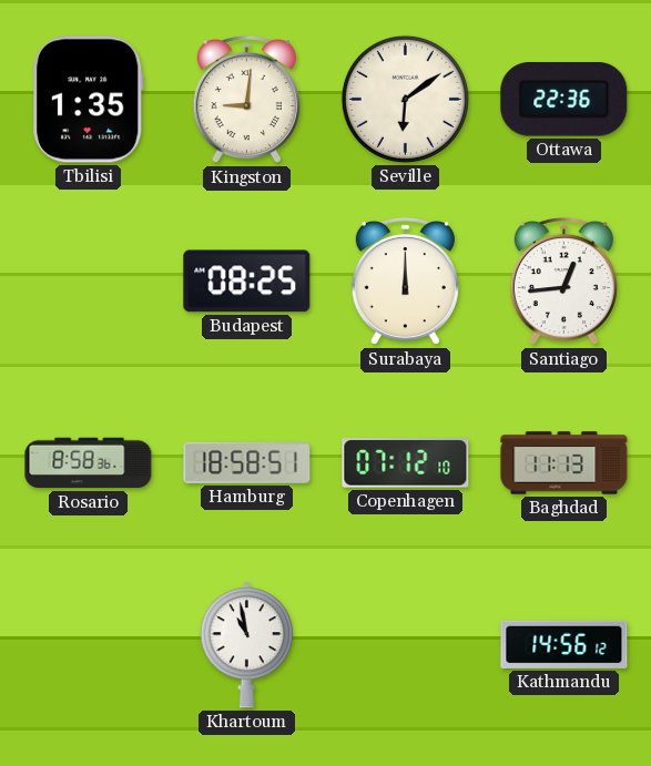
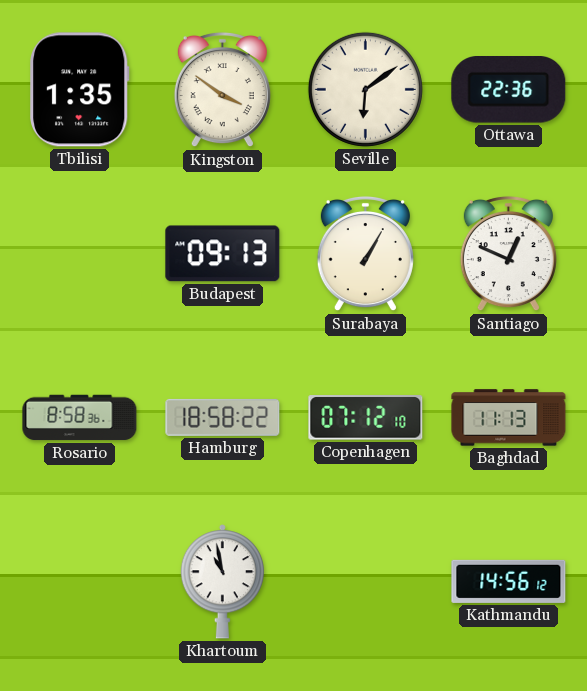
Kingston: 9:01 -> 3:51
Budapest: 08:25 -> 09:13
Surabaya: 12:00 -> 1:05
Santiago: 12:44 -> 12:49
Hamburg: 18:58:51 -> 18:58:22
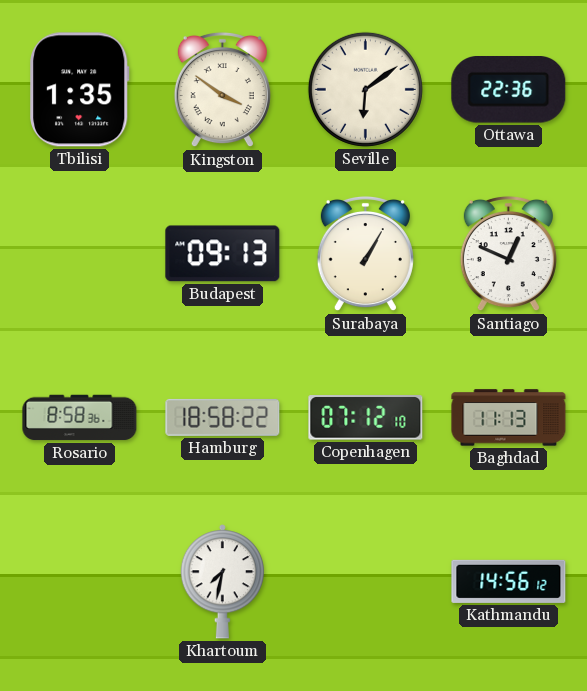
Khartoum: 10:58 -> 7:32
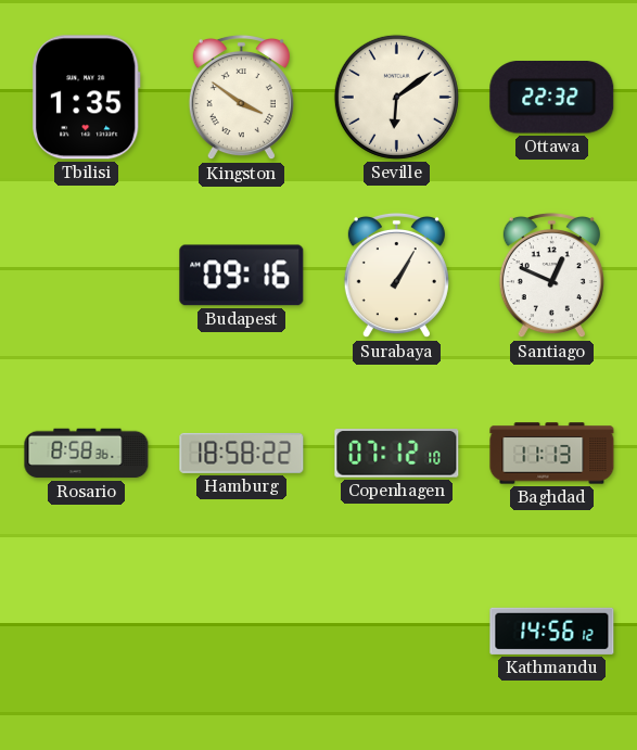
Ottawa: 22:36 -> 22:32
Budapest: 09:13 -> 09:16
Khartoum: 7:32 -> none
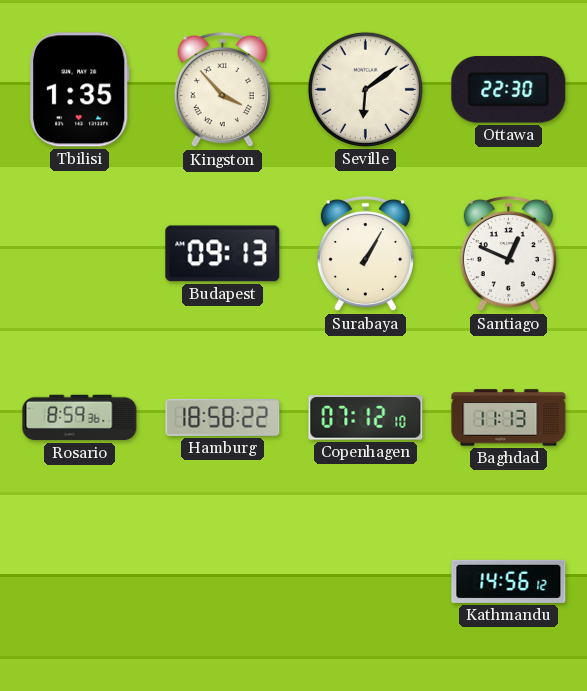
Kingston: 3:51 -> 3:53
Ottawa: 22:32 -> 22:30
Budapest: 09:16 -> 09:13
Rosario: 8:58 -> 8:59
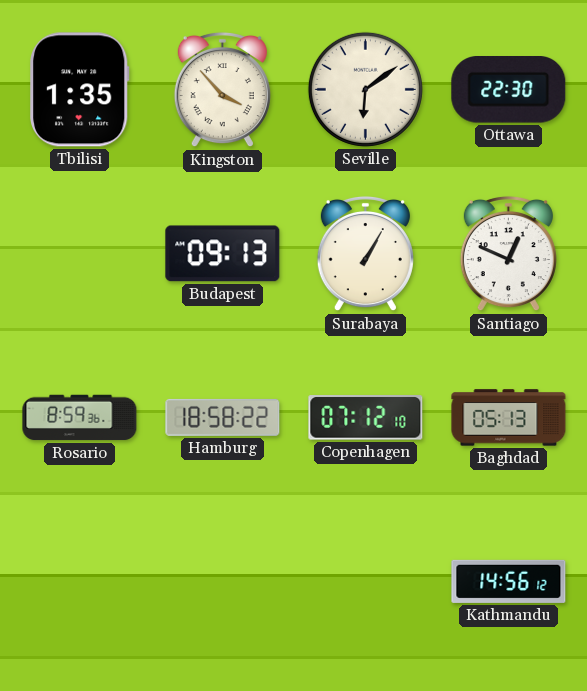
Baghdad: 11:13 -> 05:13
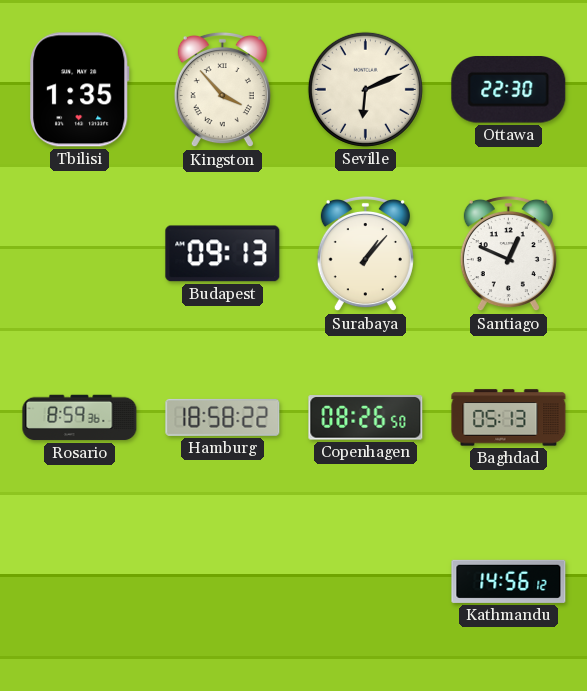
Seville: 6:09 -> 6:11
Surabaya: 1:05 -> 1:07
Copenhagen: 07:12 -> 08:26
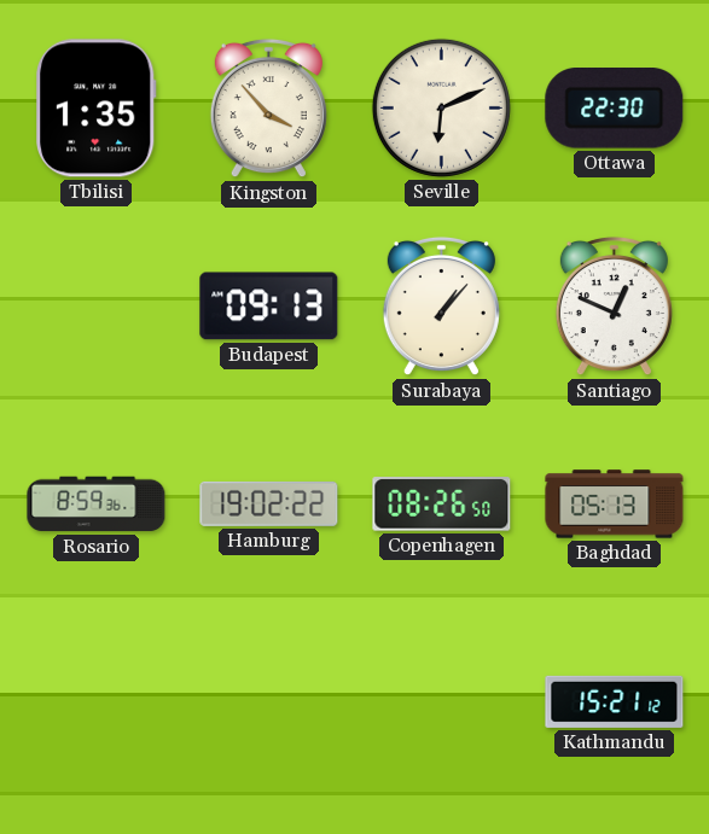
Hamburg: 18:58 -> 19:02
Kathmandu: 14:56 -> 15:21
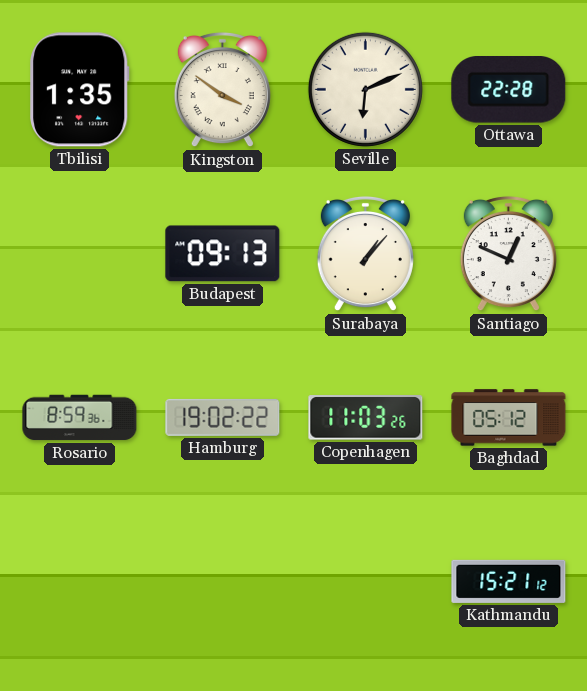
Kingston: 3:53 -> 3:51
Ottawa: 22:30 -> 22:28
Copenhagen: 08:26 -> 11:03
Baghdad: 05:13 -> 05:12
